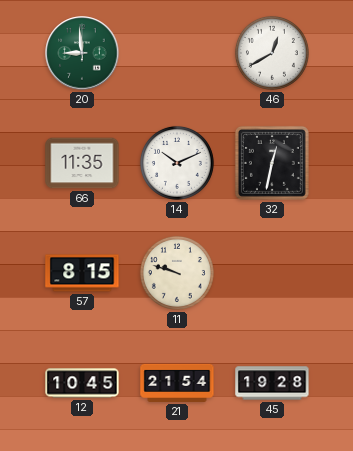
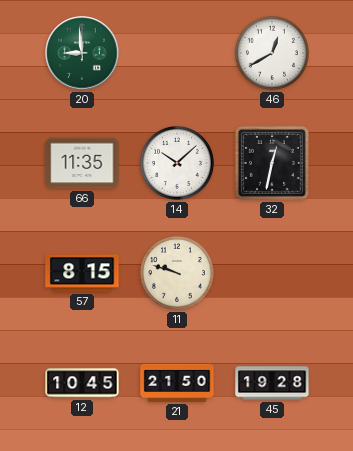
14: 10:11 -> 10:08
21: 21:54 -> 21:50
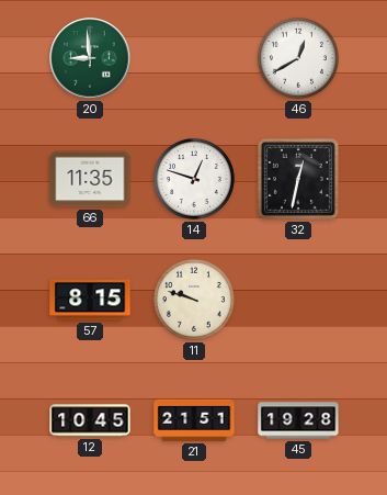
14: 10:08 -> 12:48
21: 21:50 -> 21:51
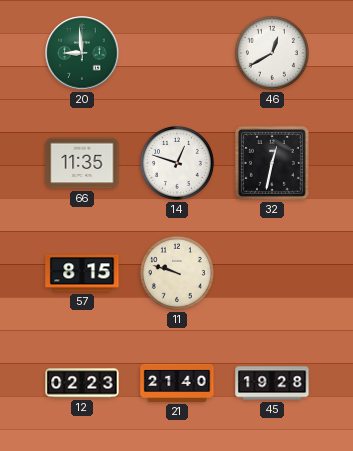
12: 10:45 -> 02:23
21: 21:51 -> 21:40
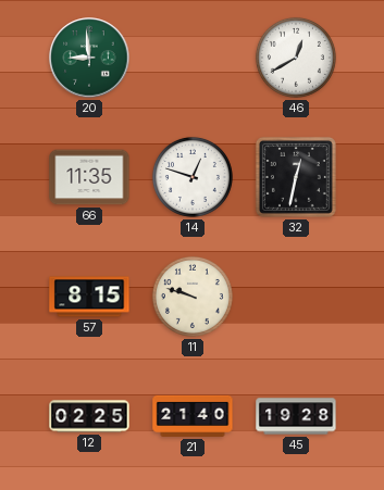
12: 02:23 -> 02:25
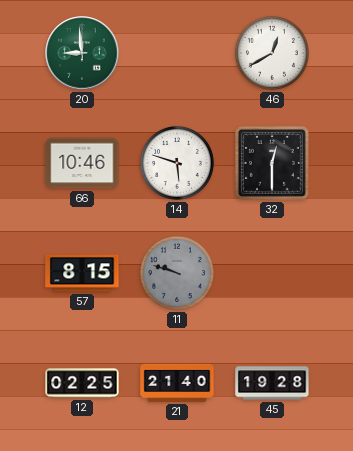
66: 11:35 -> 10:46
14: 12:48 -> 5:48
32: 12:32 -> 12:30
11 dial: cream -> grey
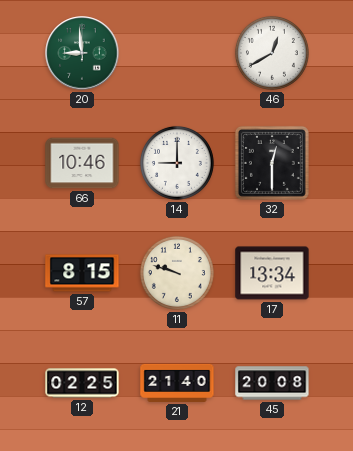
14: 5:48 -> 9:00
11 dial: grey -> cream
17: none -> 13:34
45: 19:28 -> 20:08
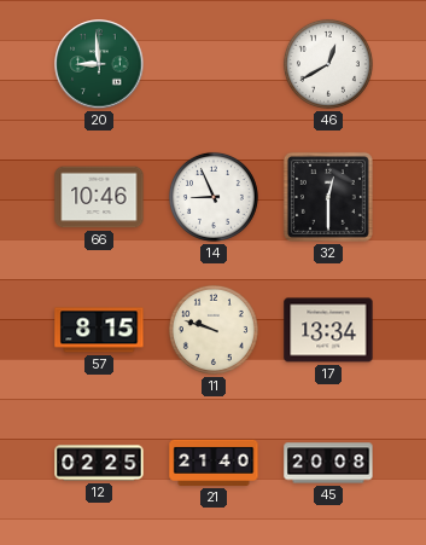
14: 9:00 -> 8:56
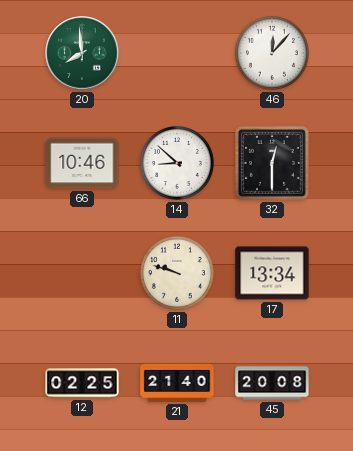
20: 8:59 -> 7:59
46: 12:40 -> 12:07
14: 8:56 -> 8:52
57: 8:15 -> none
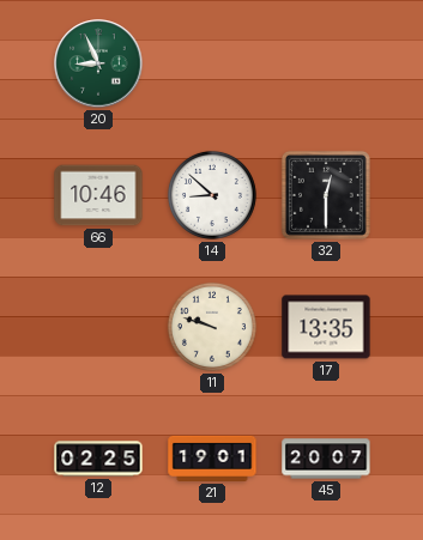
20: 7:59 -> 8:56
46: 12:07 -> none
17: 13:34 -> 13:35
21: 21:40 -> 19:01
45: 20:08 -> 20:07
